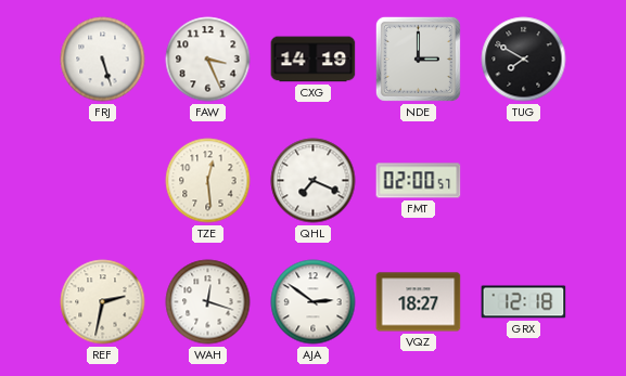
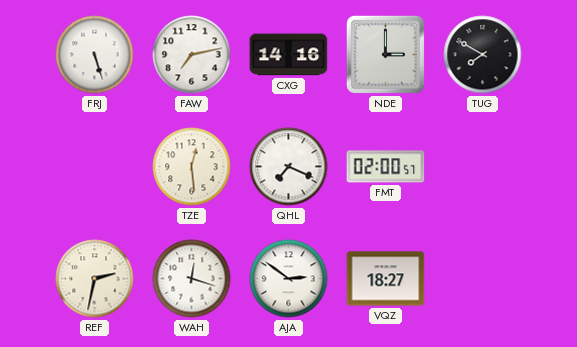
FAW: 3:26 -> 7:13
CXG: 14:19 -> 14:16
GRX: 12:18 -> none
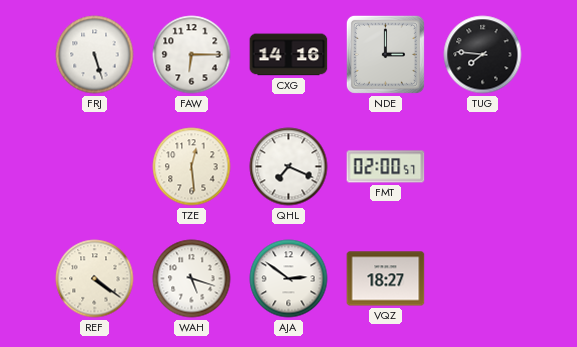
FAW: 7:13 -> 6:15
TUG: 7:50 -> 7:46
REF: 2:32 -> 4:21
WAH: 12:18 -> 5:18
